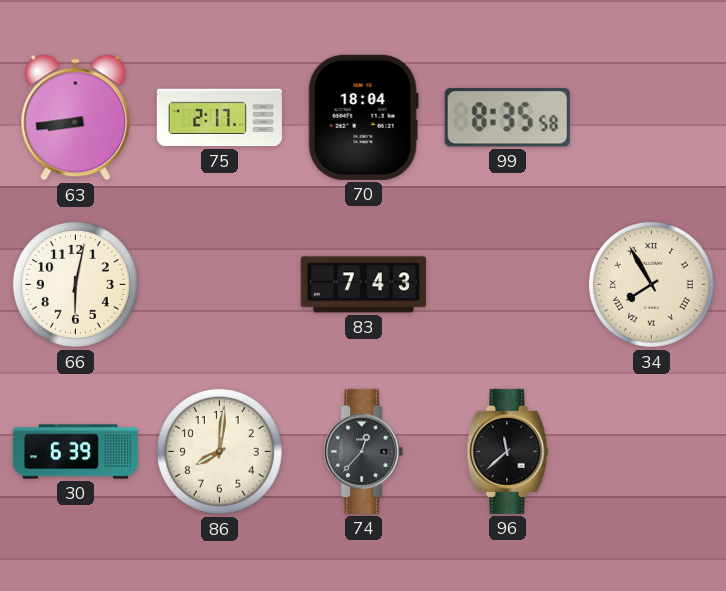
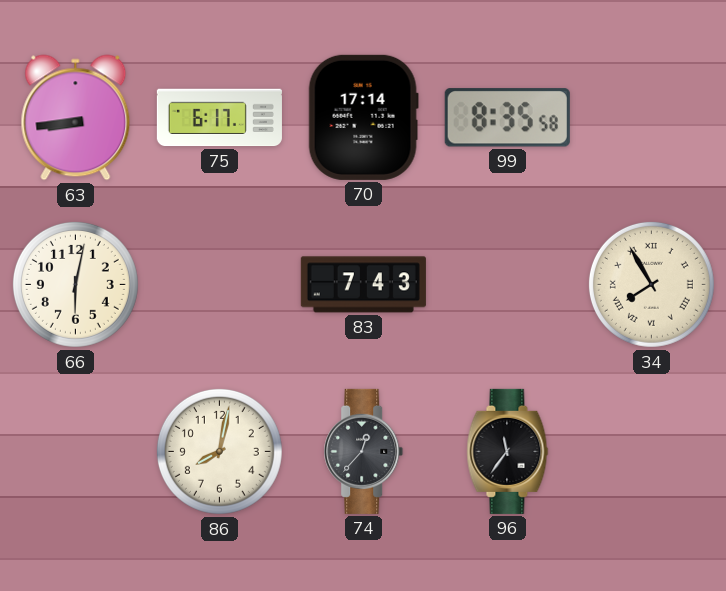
75: 2:17 -> 6:17
70: 18:04 -> 17:14
30: 6:39 -> none
86: 8:01 -> 8:02
96: 11:38 -> 11:36
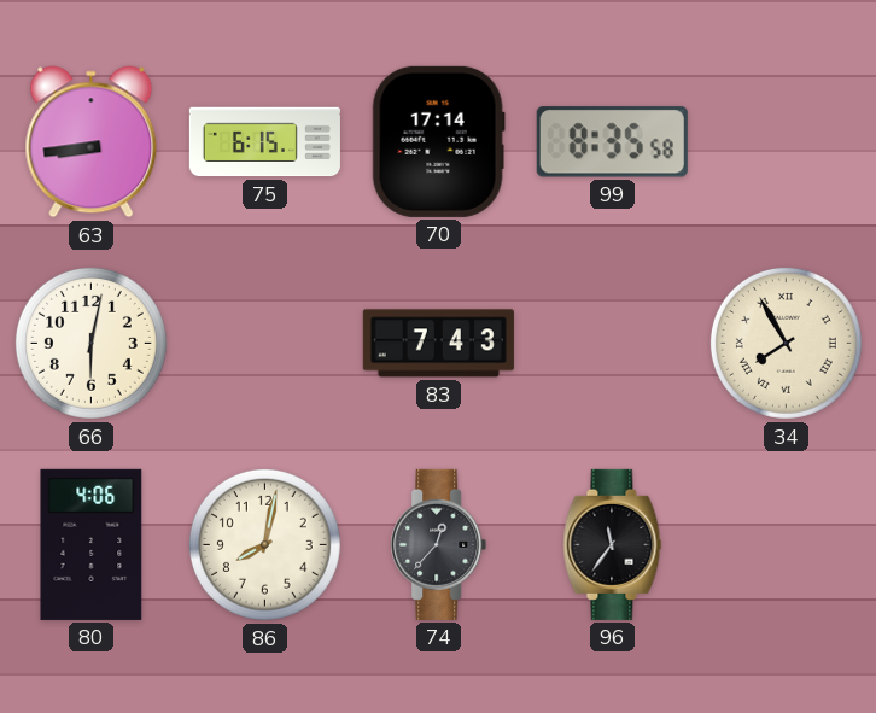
75: 6:17 -> 6:15
80: none -> 4:06
